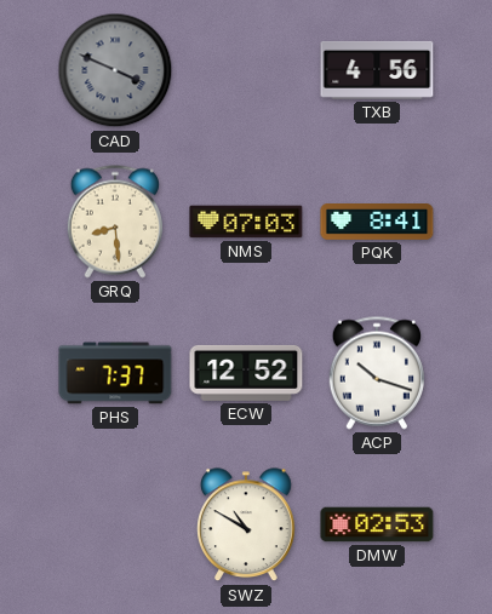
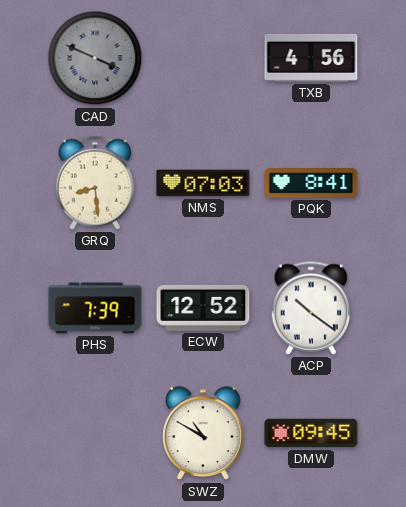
PHS: 7:37 -> 7:39
ACP: 10:18 -> 10:21
DMW: 02:53 -> 09:45
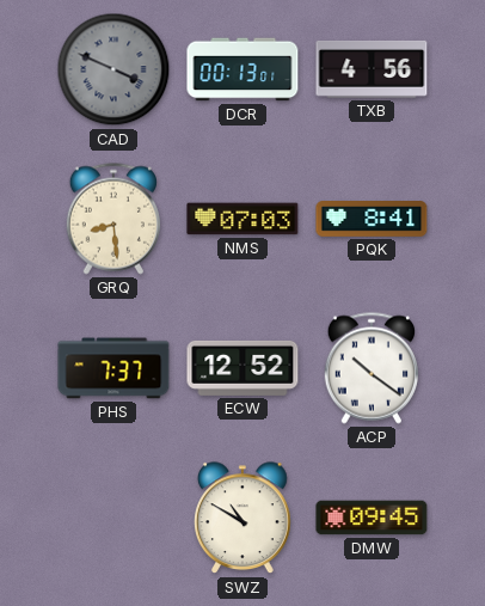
DCR: none -> 00:13
PHS: 7:39 -> 7:37
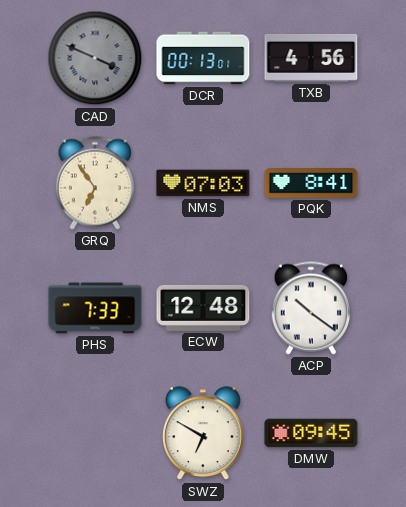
GRQ: 8:29 -> 6:54
PHS: 7:37 -> 7:33
ECW: 12:52 -> 12:48
SWZ: 10:50 -> 6:50
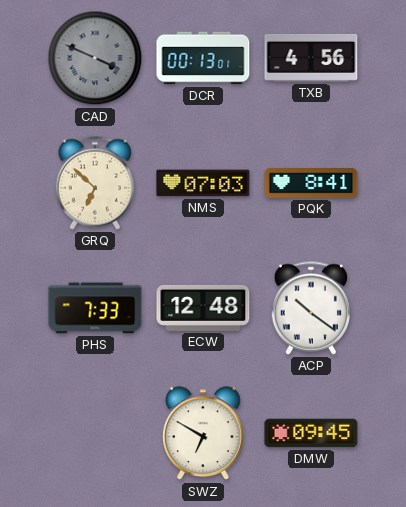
GRQ: 6:54 -> 6:52
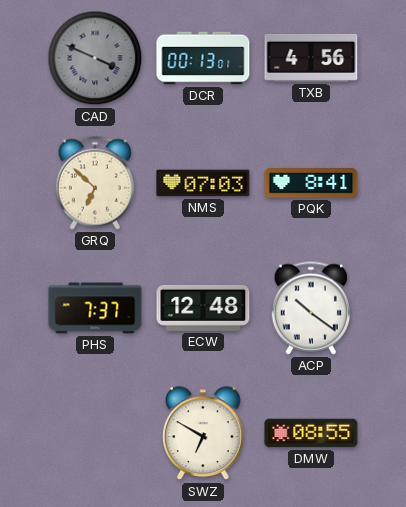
PHS: 7:33 -> 7:37
DMW: 09:45 -> 08:55
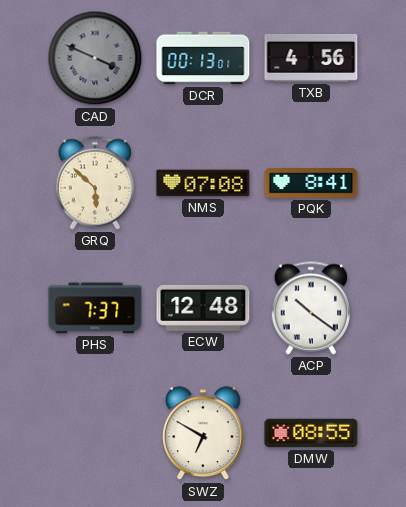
GRQ: 6:52 -> 5:52
NMS: 07:03 -> 07:08
